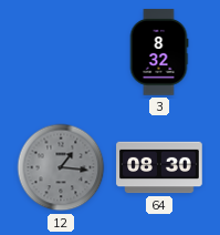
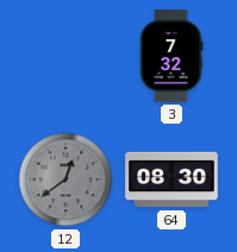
3: 8:32 -> 7:32
12: 1:16 -> 12:39
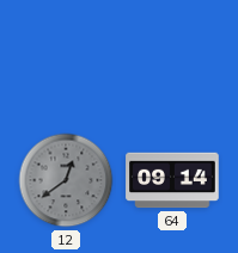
3: 7:32 -> none
64: 08:30 -> 09:14
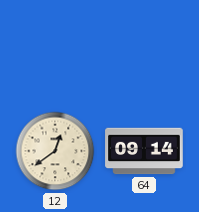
12 dial: grey -> cream
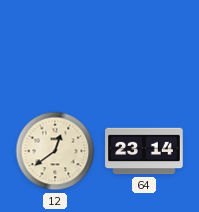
64: 09:14 -> 23:14
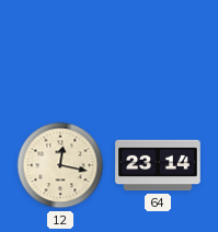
12: 12:39 -> 12:17
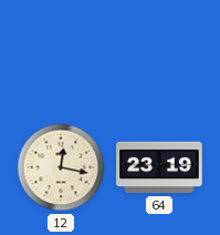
64: 23:14 -> 23:19
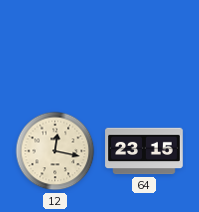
64: 23:19 -> 23:15
